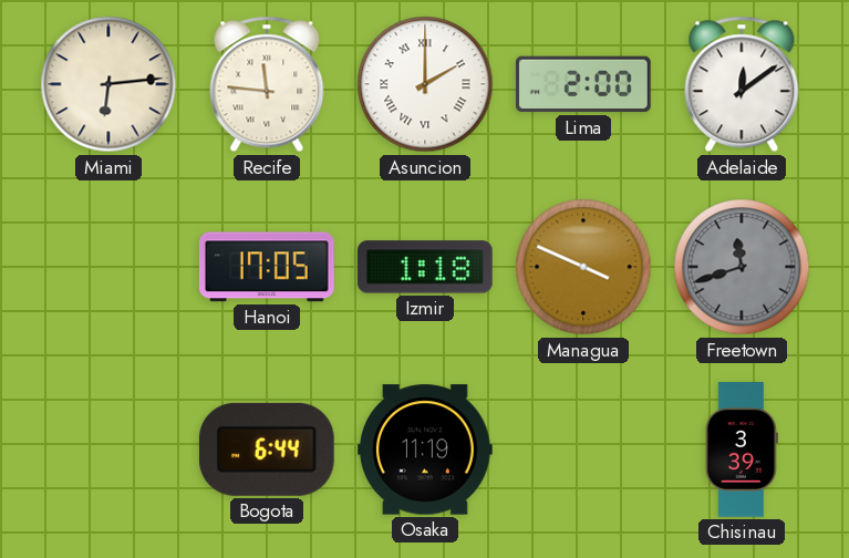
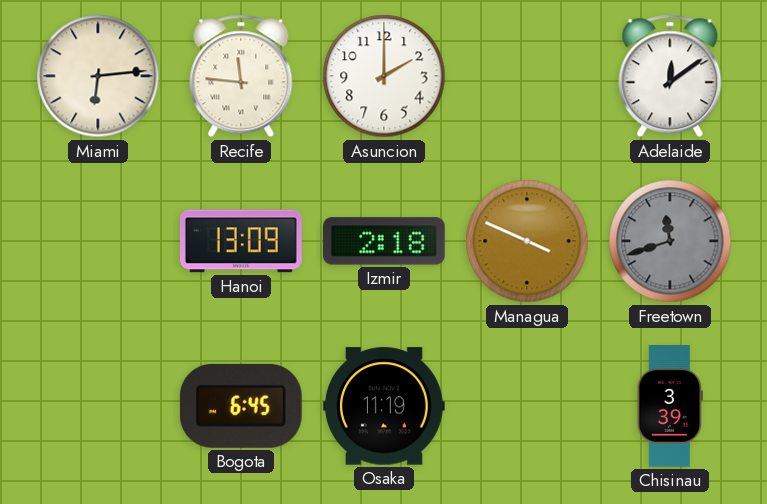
Asuncion numerals: Roman -> Arabic
Lima: 2:00 -> none
Hanoi: 17:05 -> 13:09
Izmir: 1:18 -> 2:18
Bogota: 6:44 -> 6:45
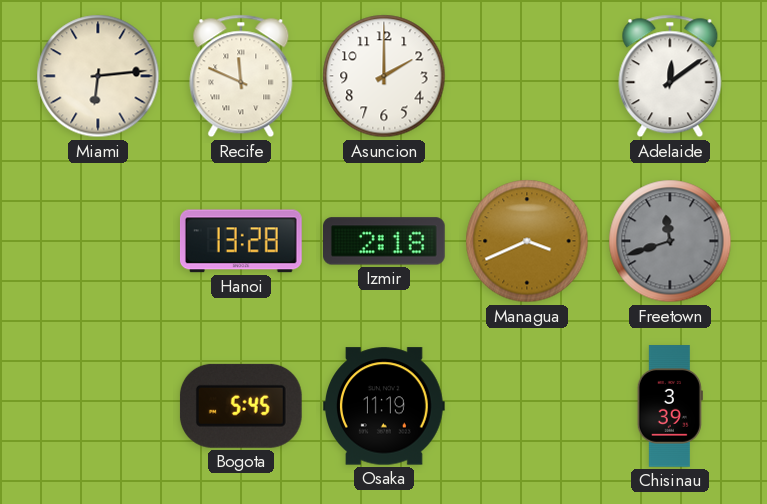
Recife: 11:46 -> 11:49
Hanoi: 13:09 -> 13:28
Managua: 3:49 -> 3:41
Bogota: 6:45 -> 5:45
